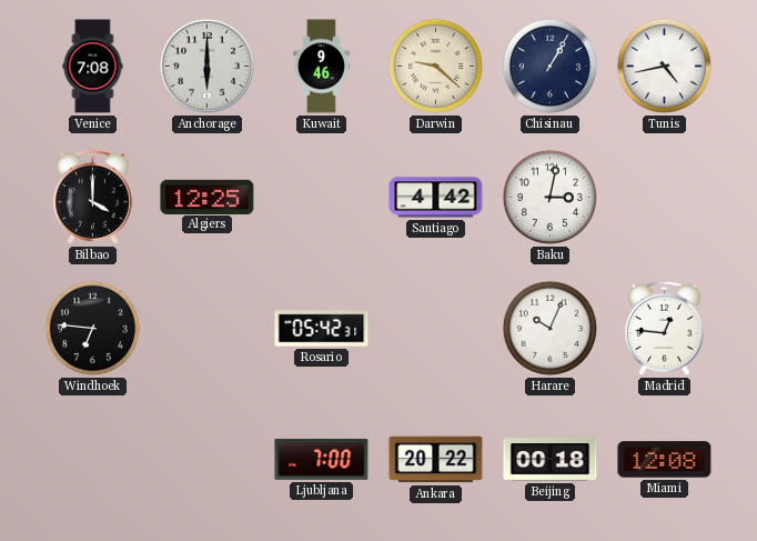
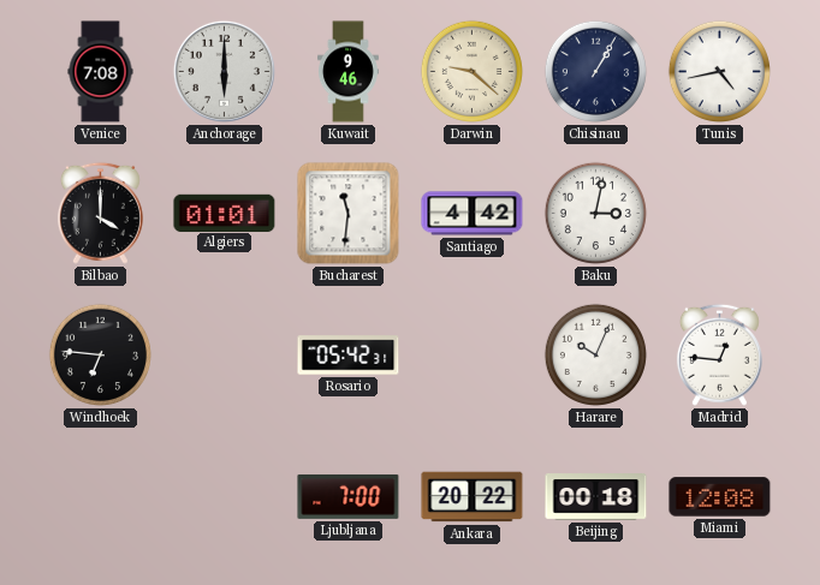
Algiers: 12:25 -> 01:01
Bucharest: none -> 11:31
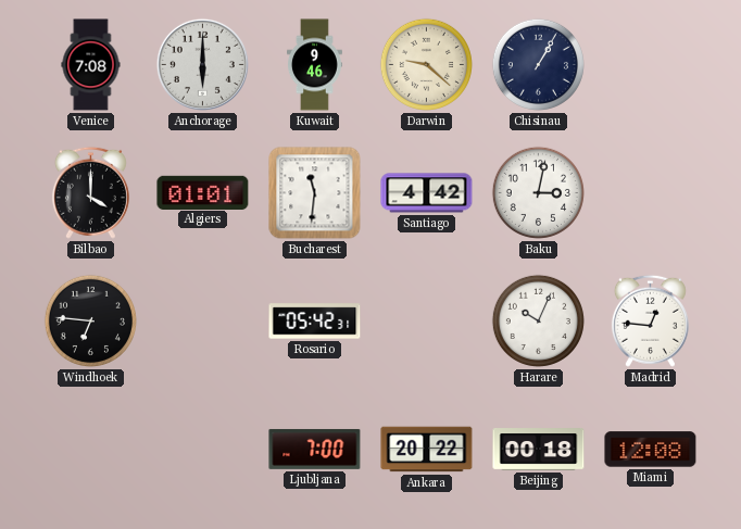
Tunis: 4:43 -> none
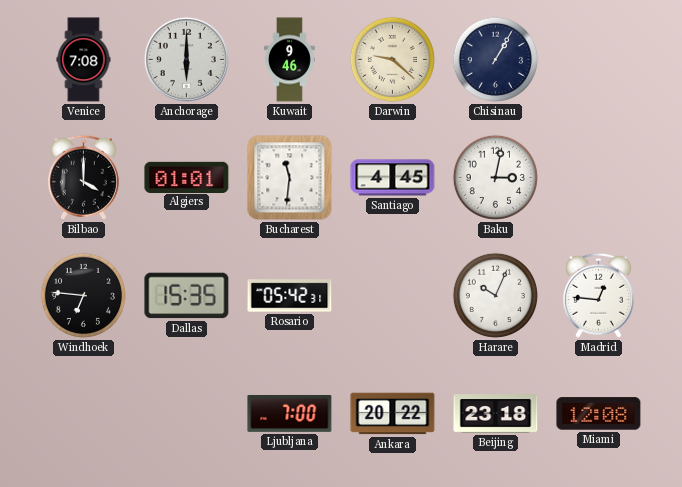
Santiago: 4:42 -> 4:45
Dallas: none -> 15:35
Beijing: 00:18 -> 23:18
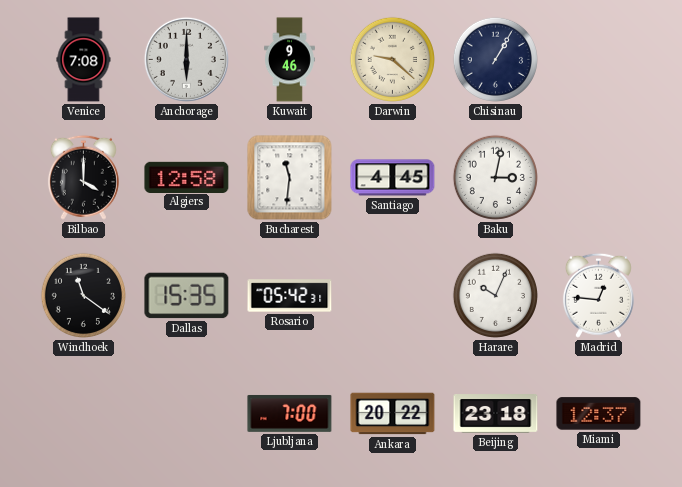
Algiers: 01:01 -> 12:58
Windhoek: 6:46 -> 11:21
Miami: 12:08 -> 12:37
